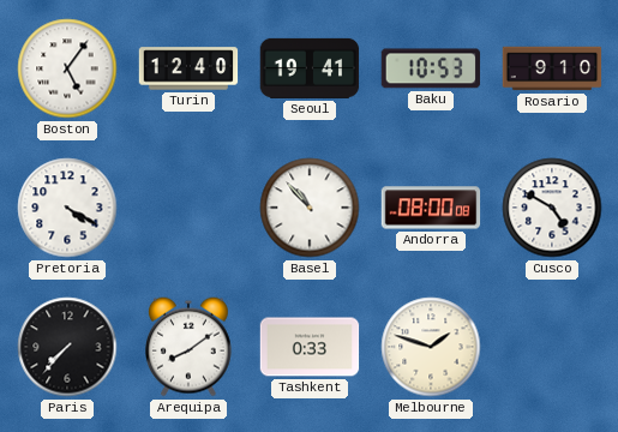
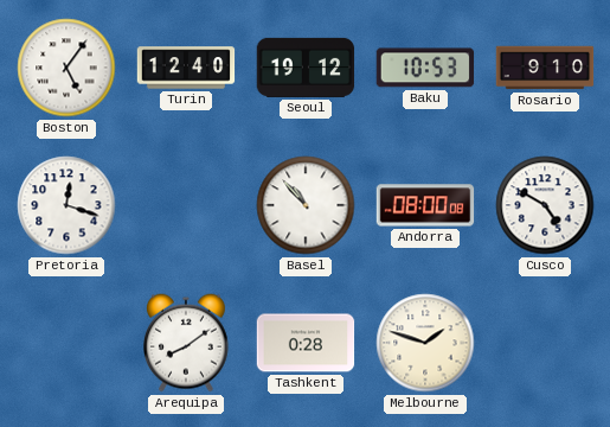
Seoul: 19:41 -> 19:12
Pretoria: 4:20 -> 12:18
Paris: 7:37 -> none
Tashkent: 0:33 -> 0:28
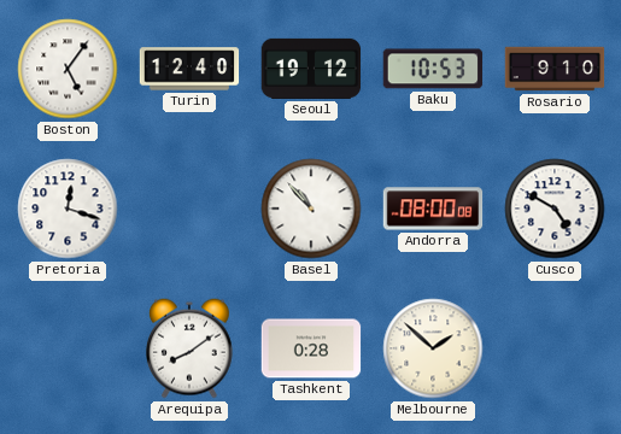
Melbourne: 1:48 -> 1:52
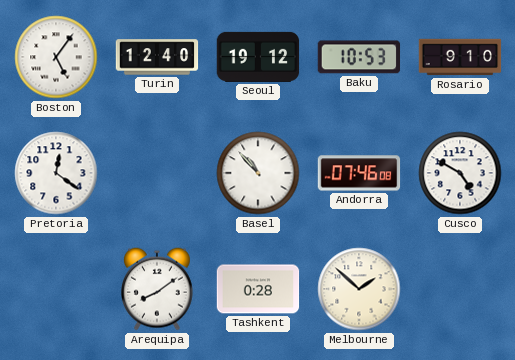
Pretoria: 12:18 -> 12:21
Andorra: 08:00 -> 07:46
